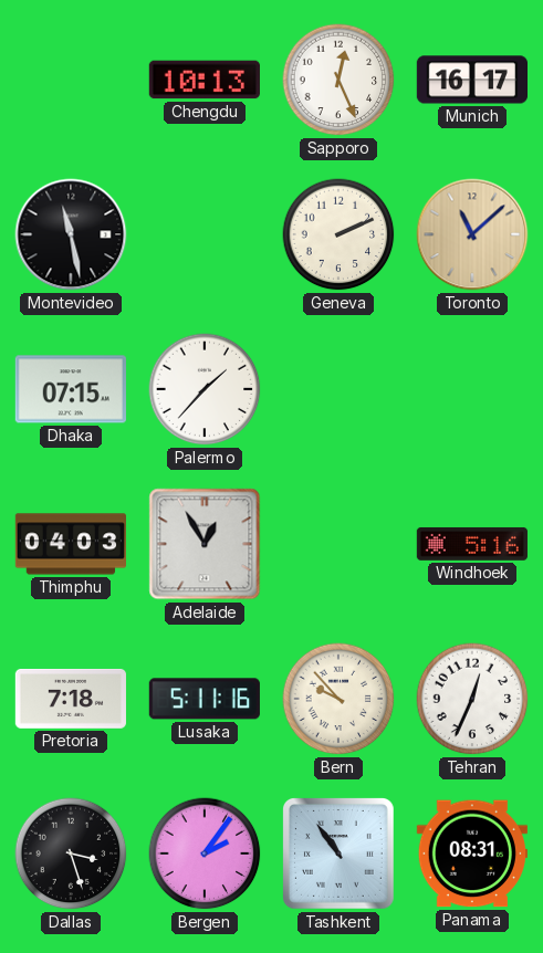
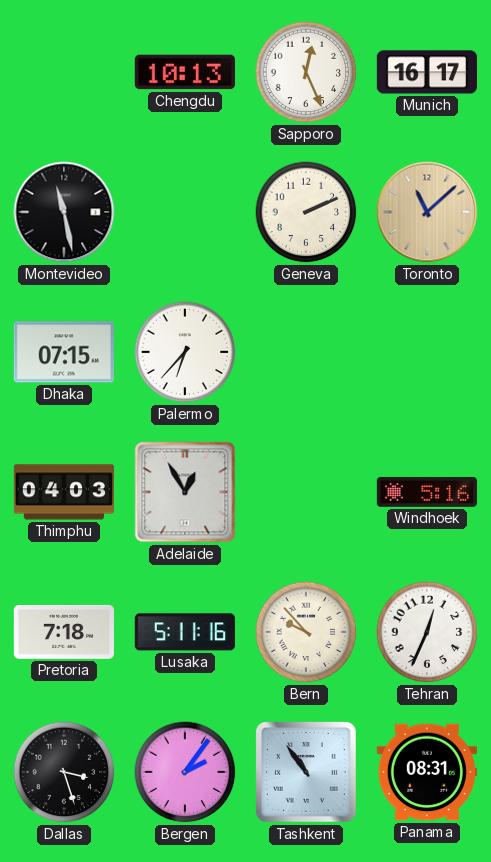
Palermo: 1:37 -> 6:37
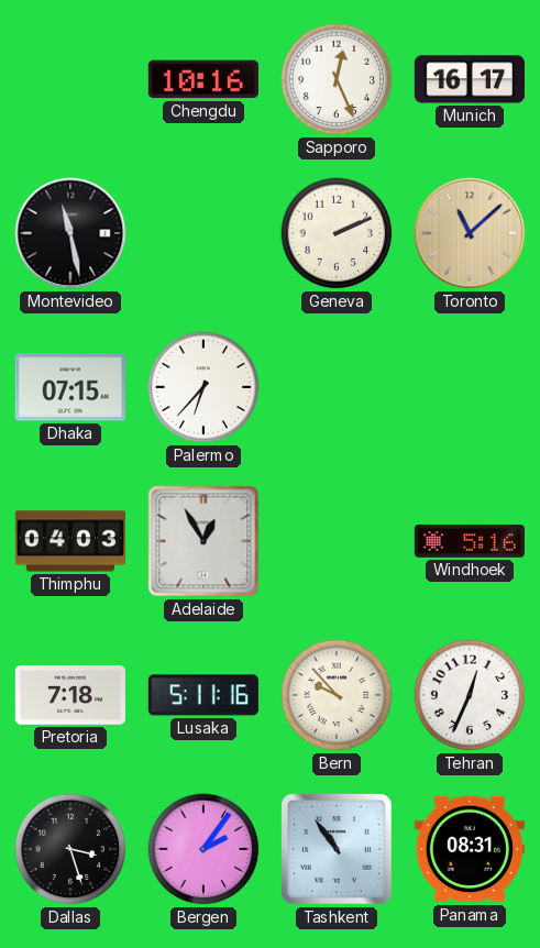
Chengdu: 10:13 -> 10:16
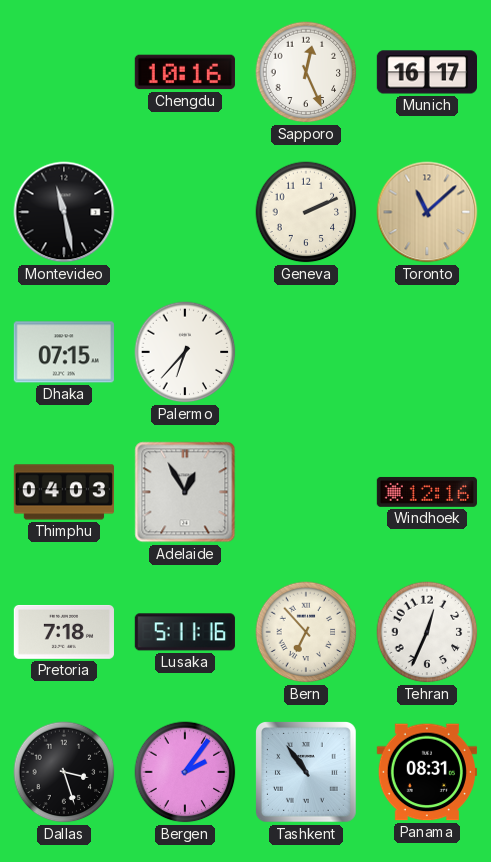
Windhoek: 5:16 -> 12:16
Bern: 9:53 -> 6:53
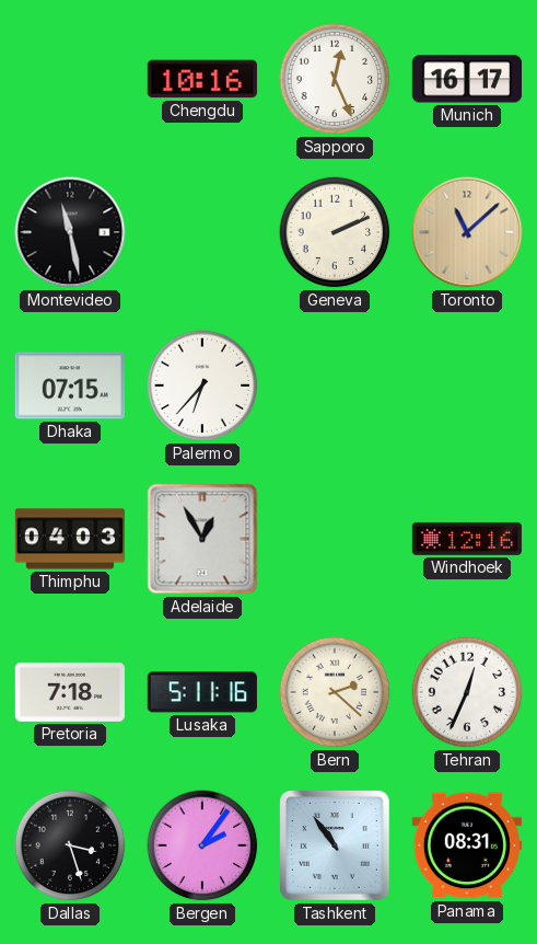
Bern: 6:53 -> 2:22
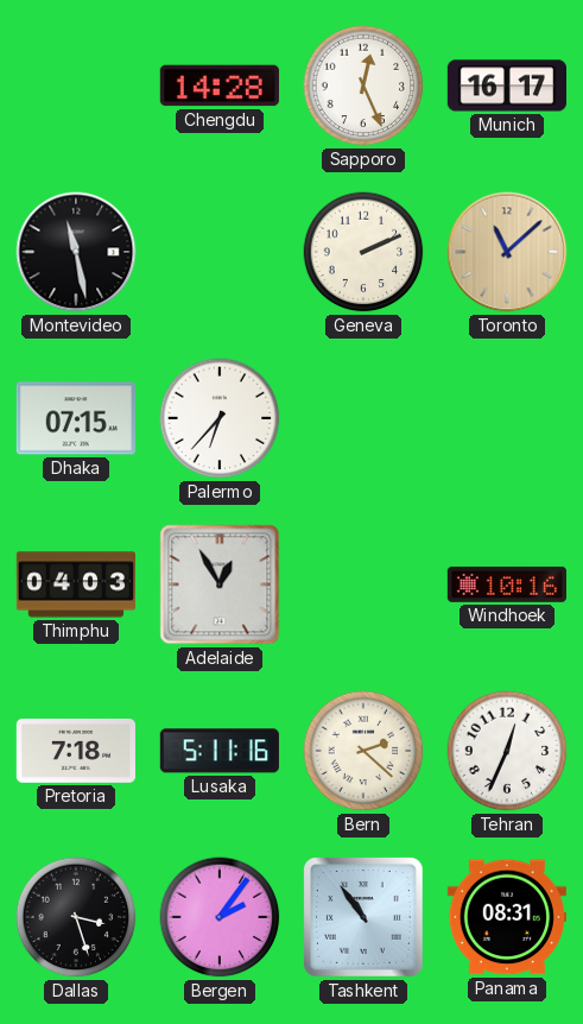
Chengdu: 10:16 -> 14:28
Windhoek: 12:16 -> 10:16
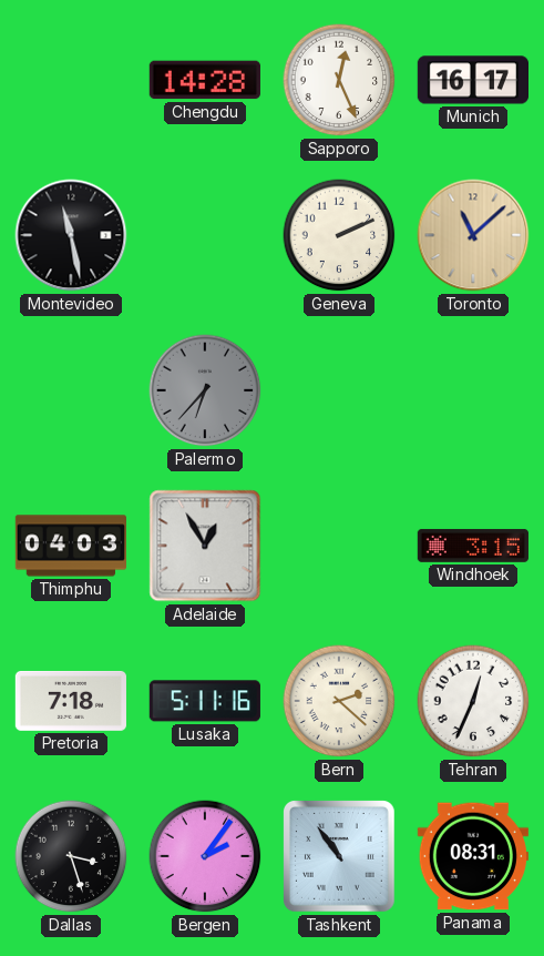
Dhaka: 07:15 -> none
Palermo dial: white -> grey
Windhoek: 10:16 -> 3:15
